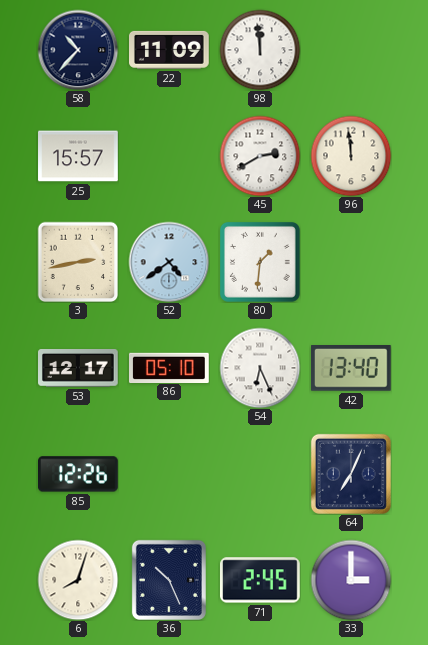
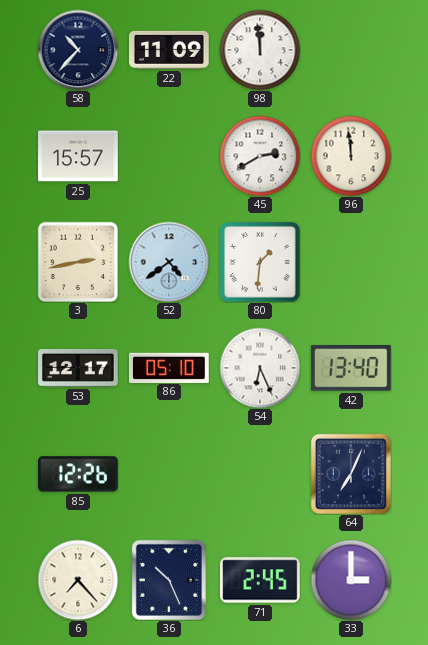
6: 8:03 -> 7:23
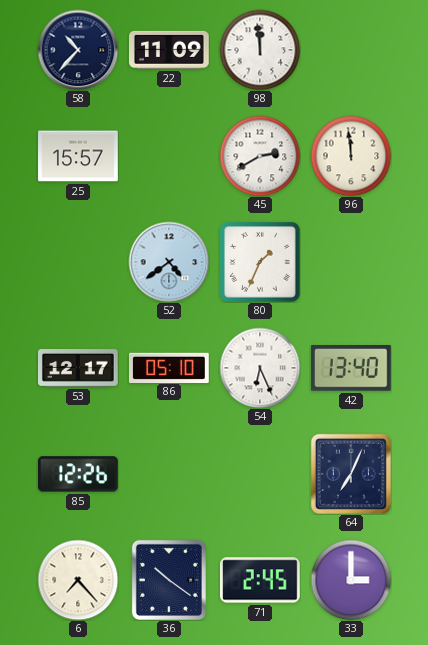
3: 2:43 -> none
80: 1:31 -> 1:34
36: 10:26 -> 10:21
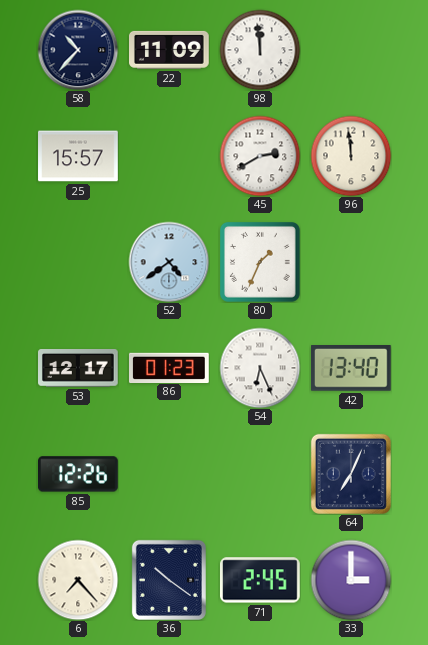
86: 05:10 -> 01:23
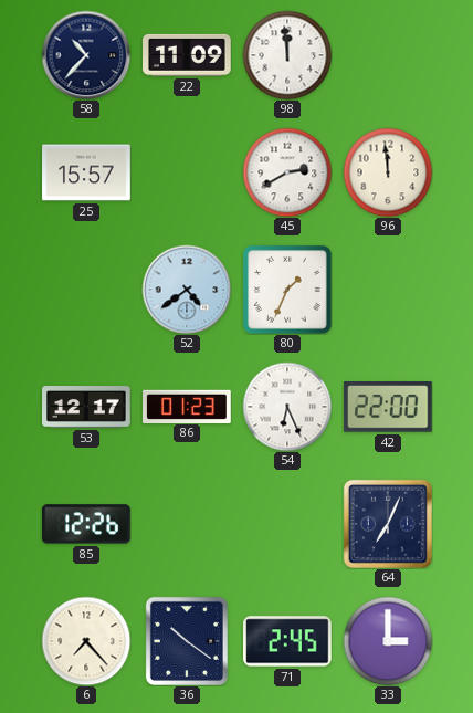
42: 13:40 -> 22:00
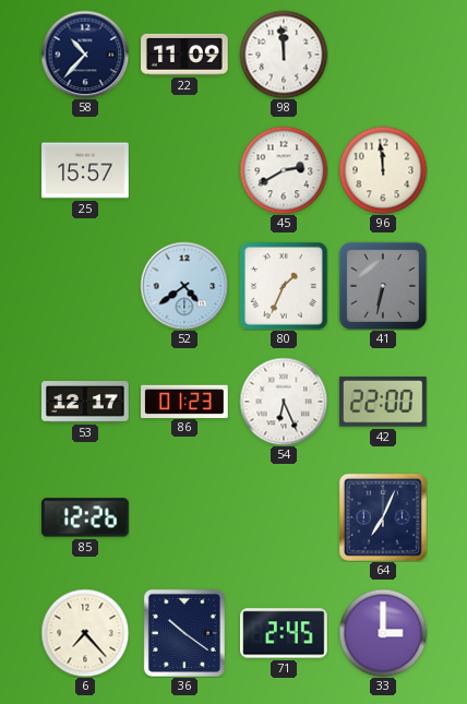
41: none -> 6:32
